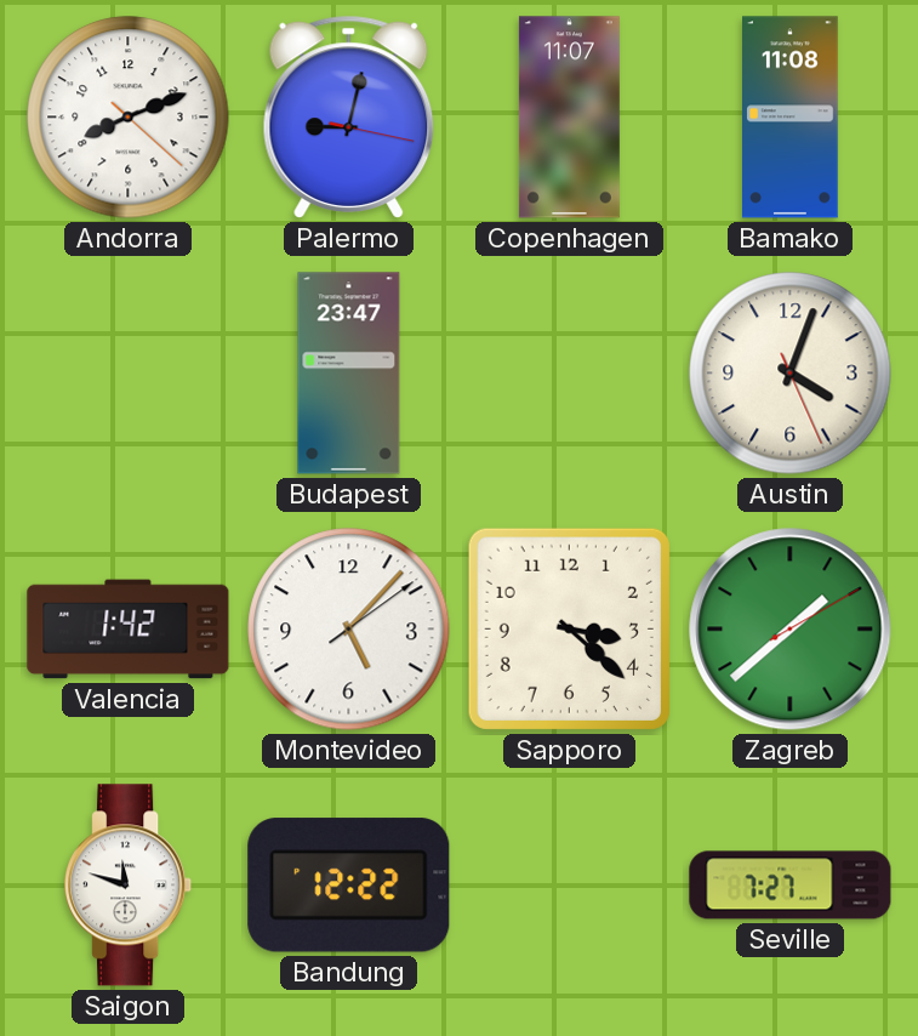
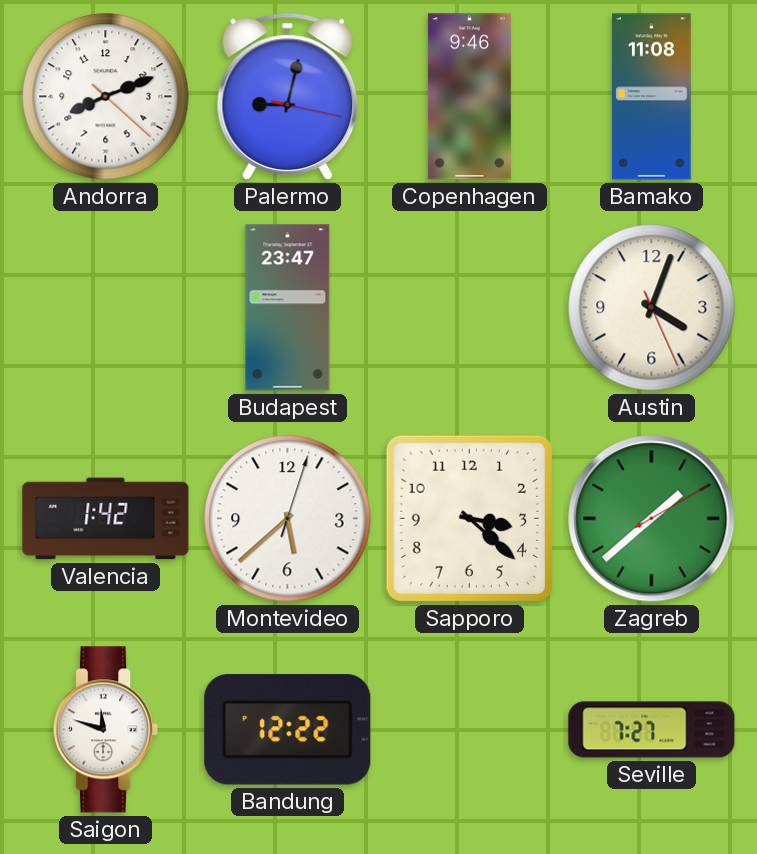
Copenhagen: 11:07 -> 9:46
Montevideo: 5:07 -> 5:38
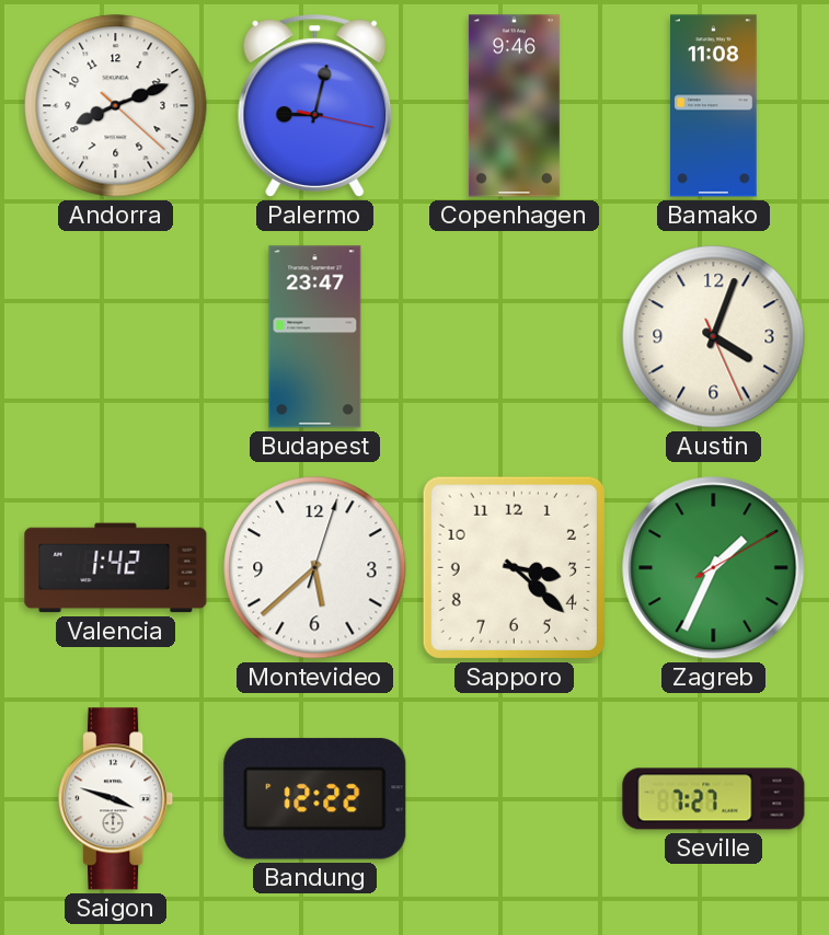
Zagreb: 1:38 -> 1:34
Saigon: 11:48 -> 3:48
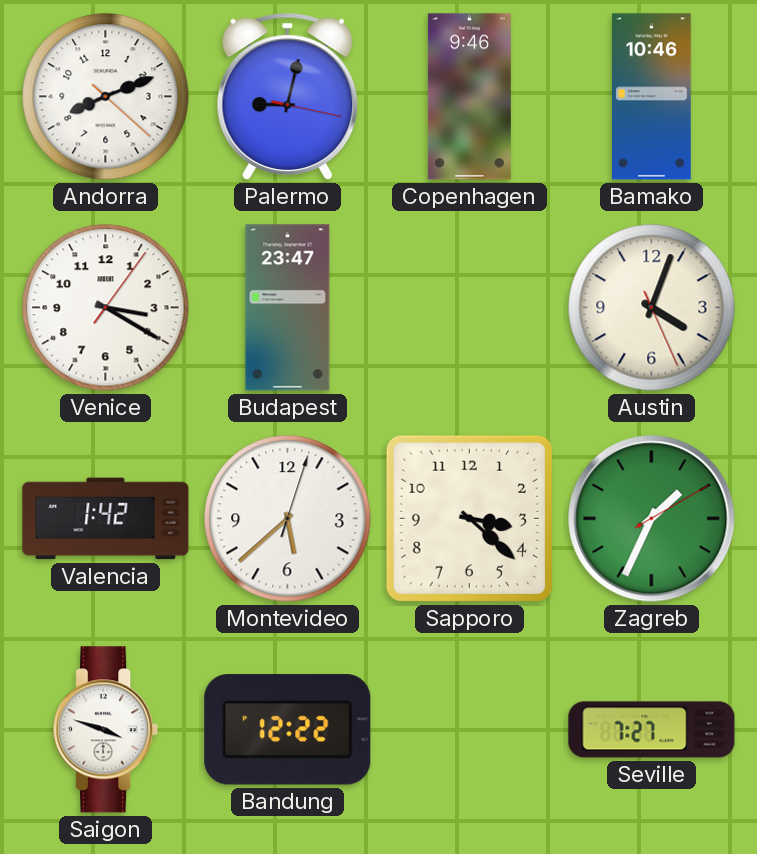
Bamako: 11:08 -> 10:46
Venice: none -> 3:20
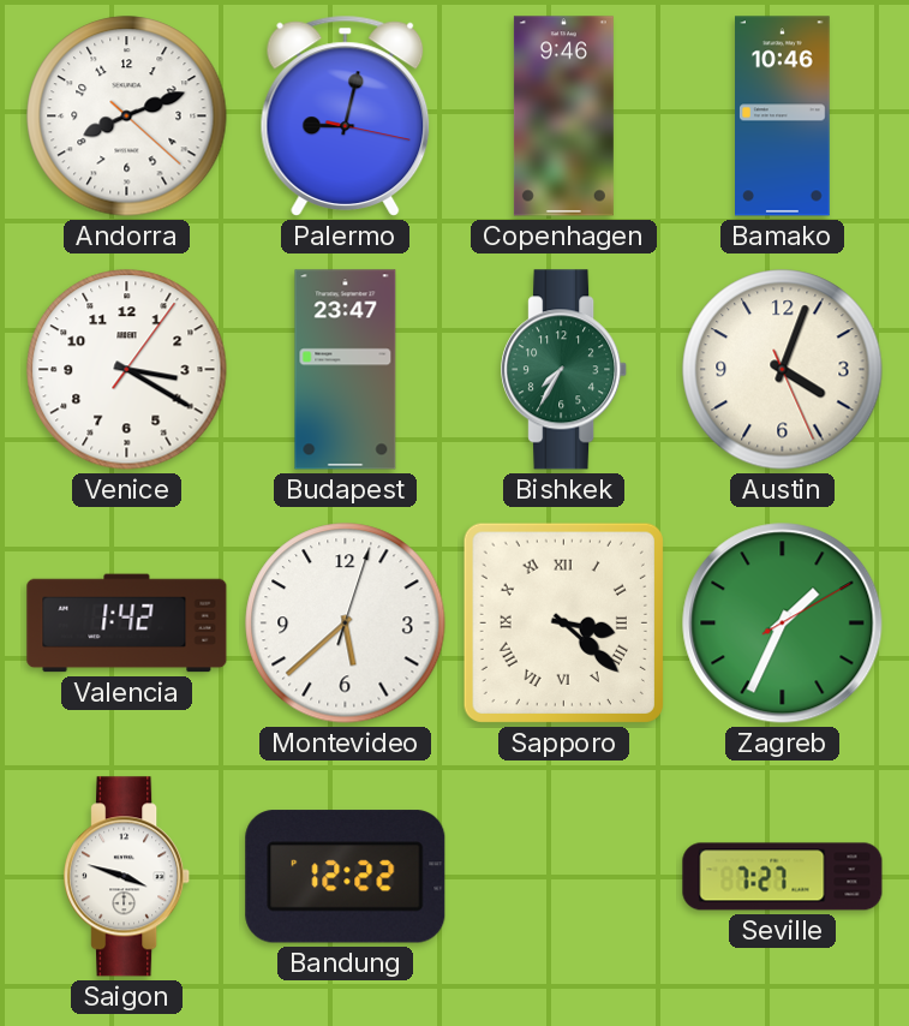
Bishkek: none -> 7:35
Sapporo numerals: Arabic -> Roman
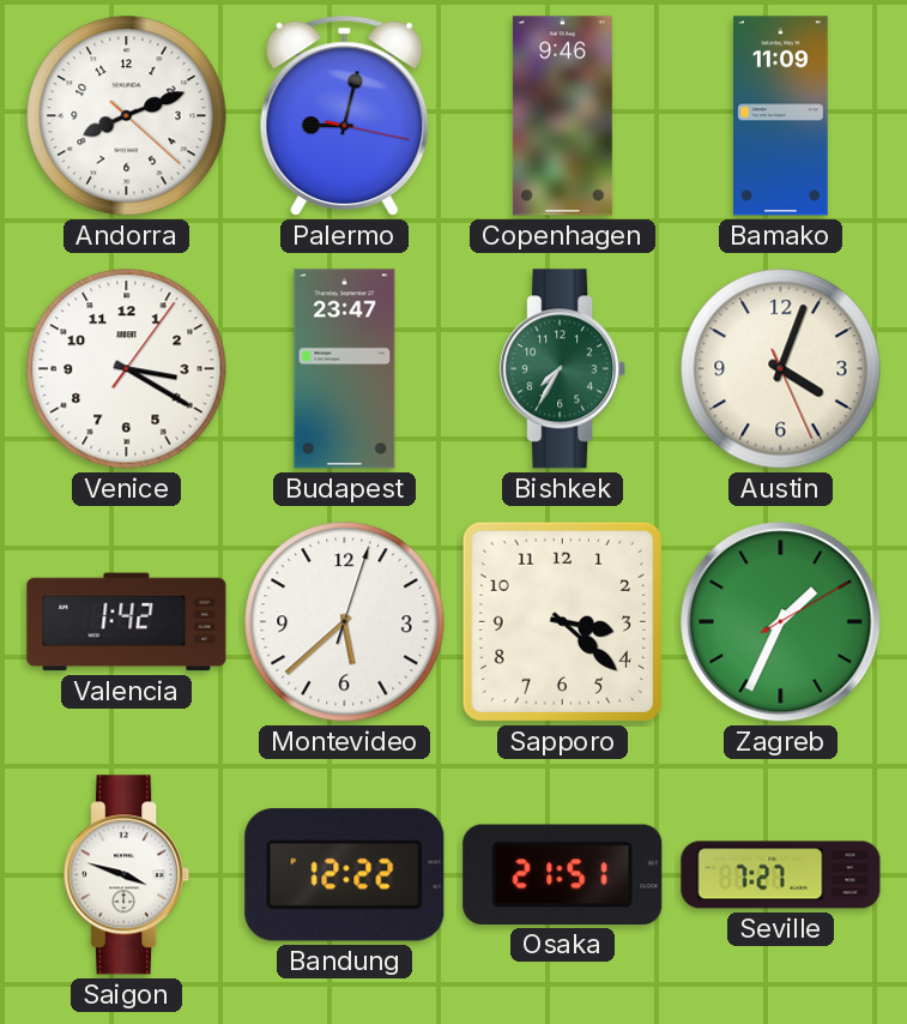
Bamako: 10:46 -> 11:09
Sapporo numerals: Roman -> Arabic
Osaka: none -> 21:51
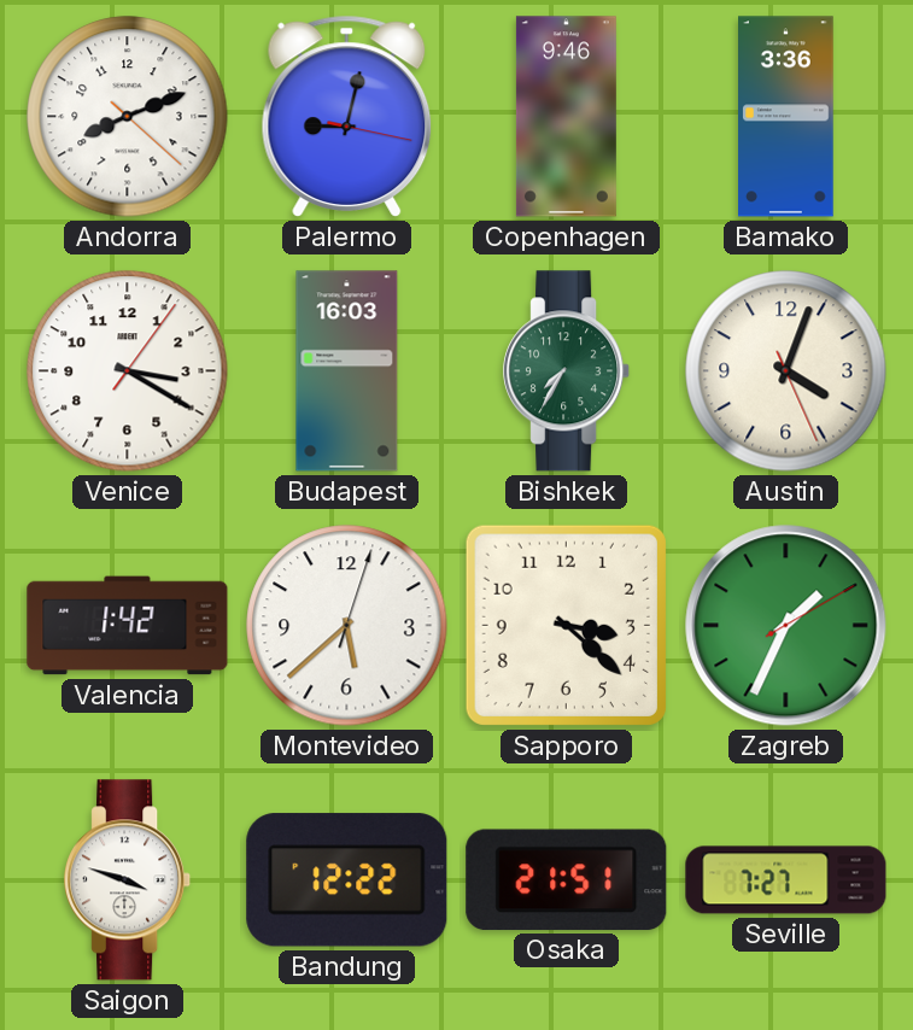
Bamako: 11:09 -> 3:36
Budapest: 23:47 -> 16:03
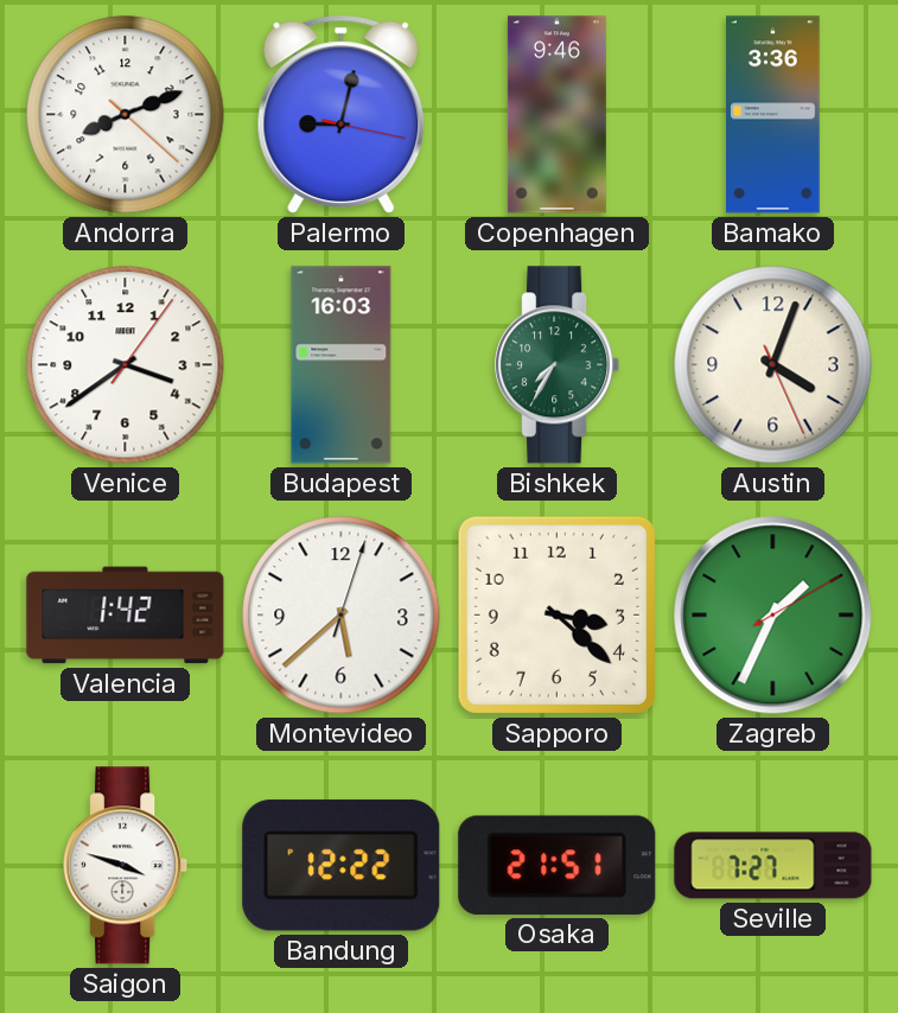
Venice: 3:20 -> 3:39
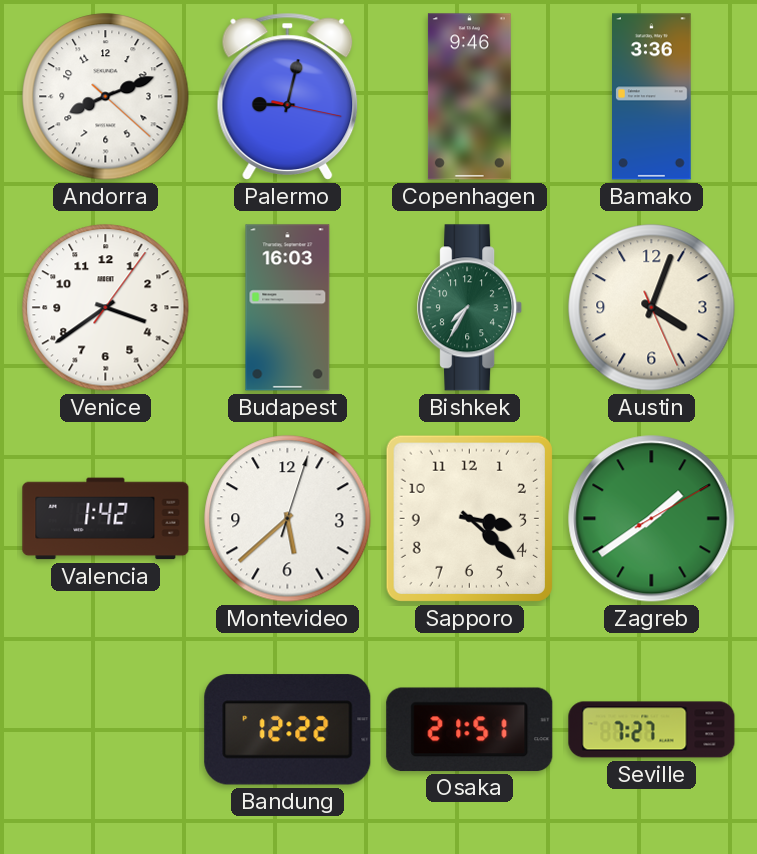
Zagreb: 1:34 -> 1:39
Saigon: 3:48 -> none
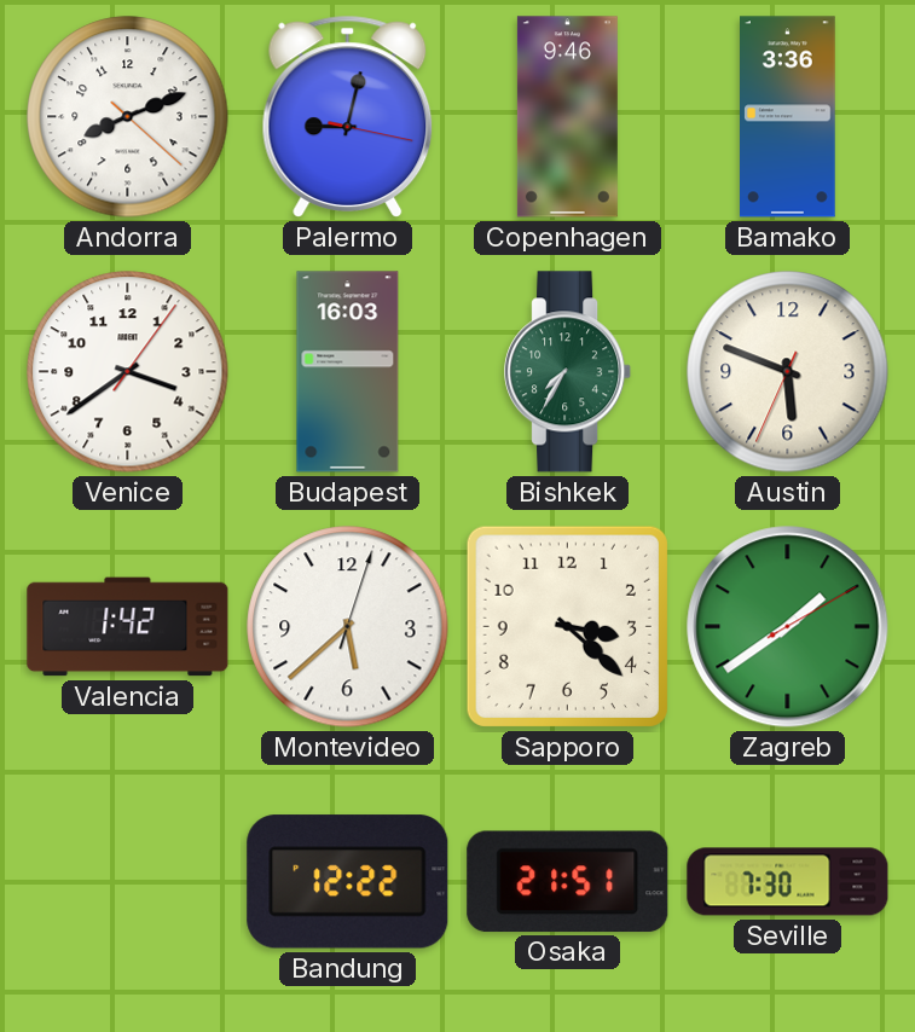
Austin: 4:03 -> 5:48
Seville: 7:27 -> 7:30
